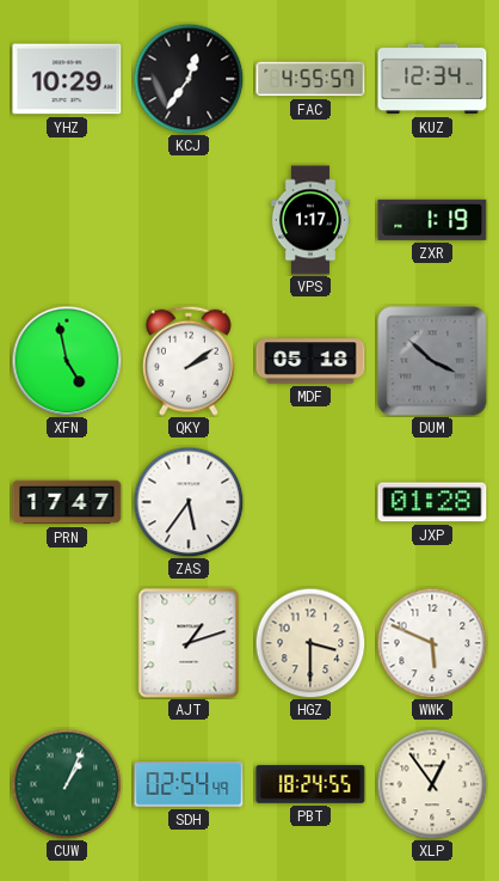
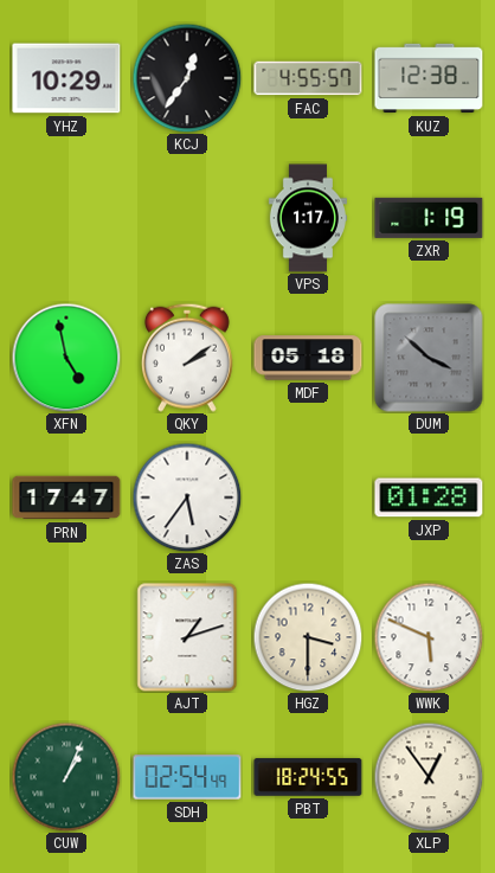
KUZ: 12:34 -> 12:38
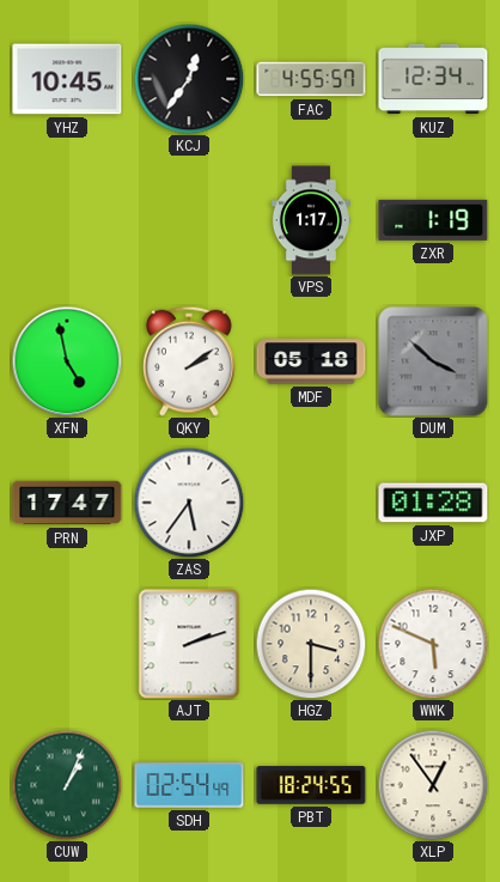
YHZ: 10:29 -> 10:45
KUZ: 12:38 -> 12:34
AJT: 1:12 -> 2:12
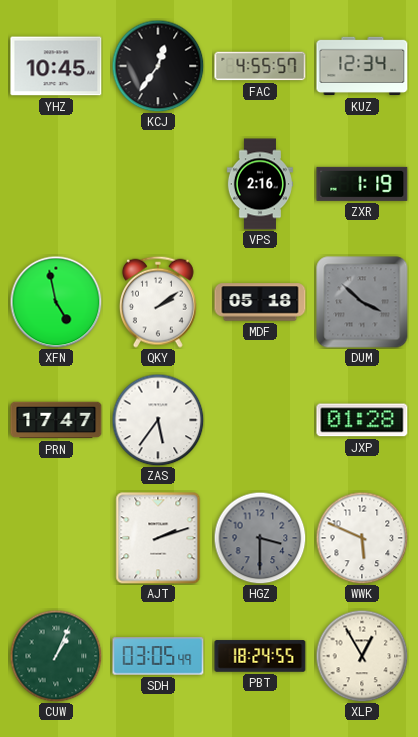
VPS: 1:17 -> 2:16
HGZ dial: cream -> grey
SDH: 02:54 -> 03:05
XLP: 12:54 -> 12:55
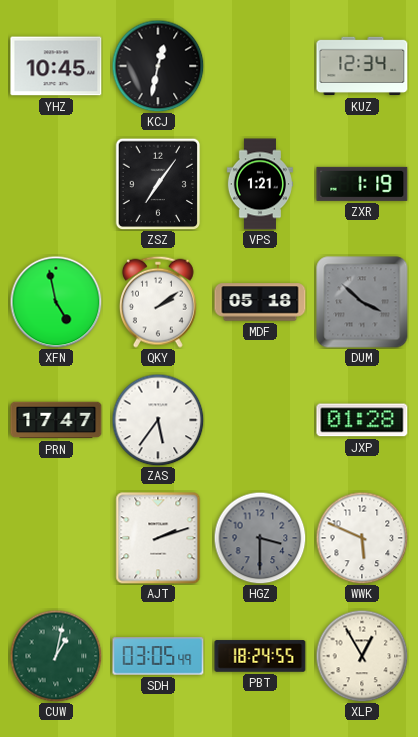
KCJ: 12:36 -> 12:32
FAC: 4:55 -> none
ZSZ: none -> 7:06
VPS: 2:16 -> 1:21
CUW: 1:04 -> 1:02
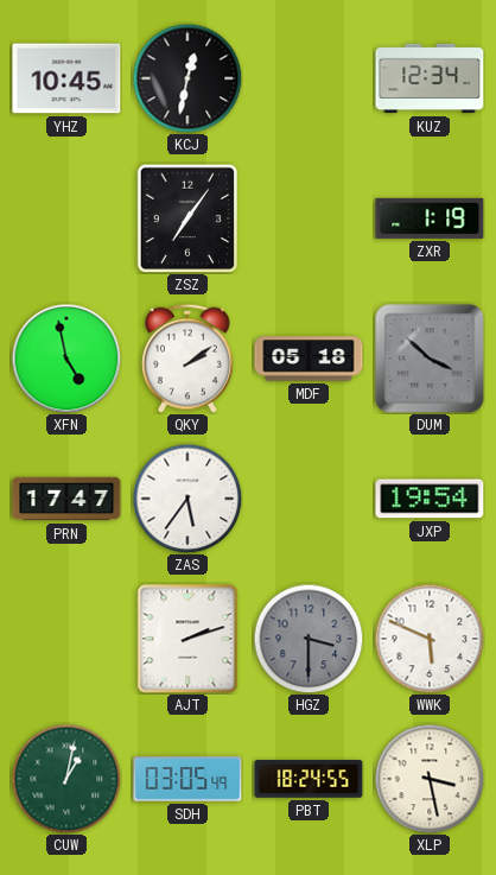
VPS: 1:21 -> none
JXP: 01:28 -> 19:54
XLP: 12:55 -> 3:28
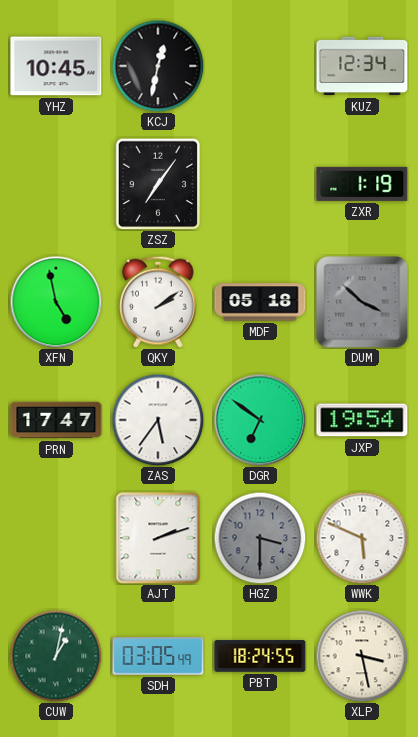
DGR: none -> 6:51
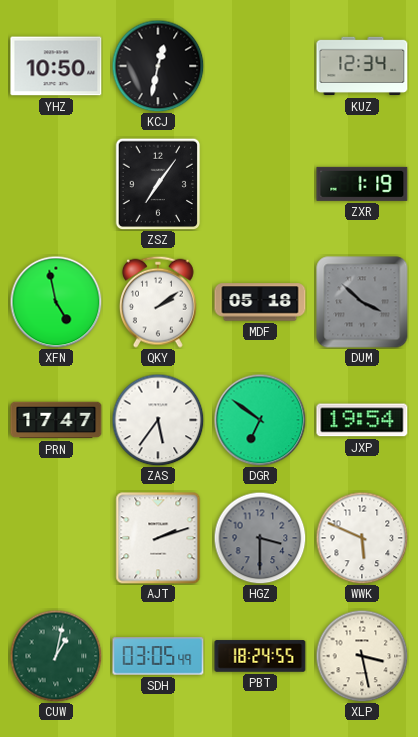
YHZ: 10:45 -> 10:50
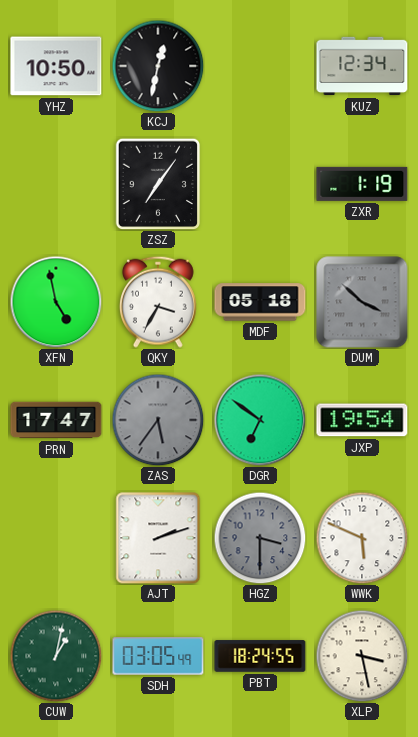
QKY: 2:09 -> 3:35
ZAS dial: white -> grey
